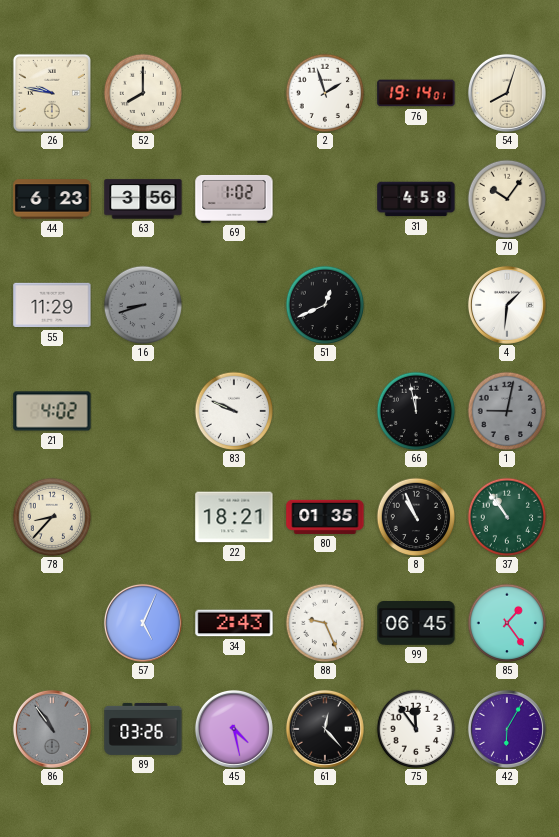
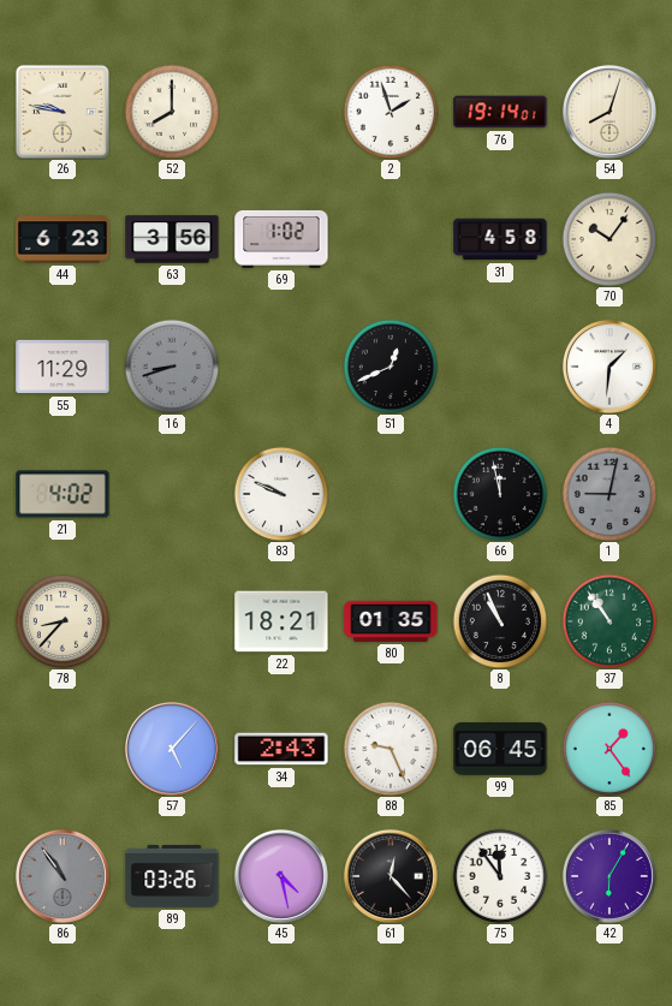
57: 5:04 -> 5:07
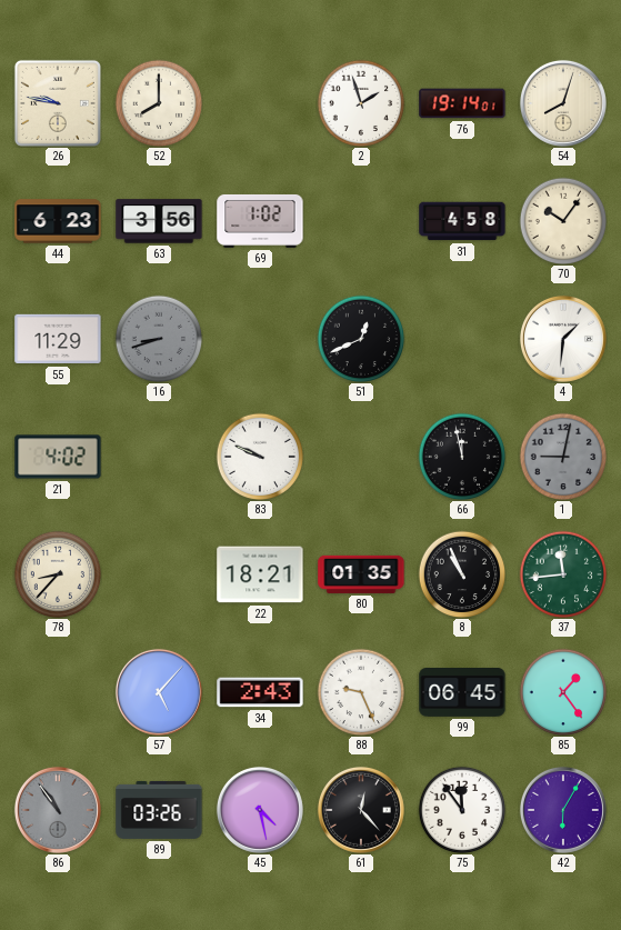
37: 10:54 -> 11:44
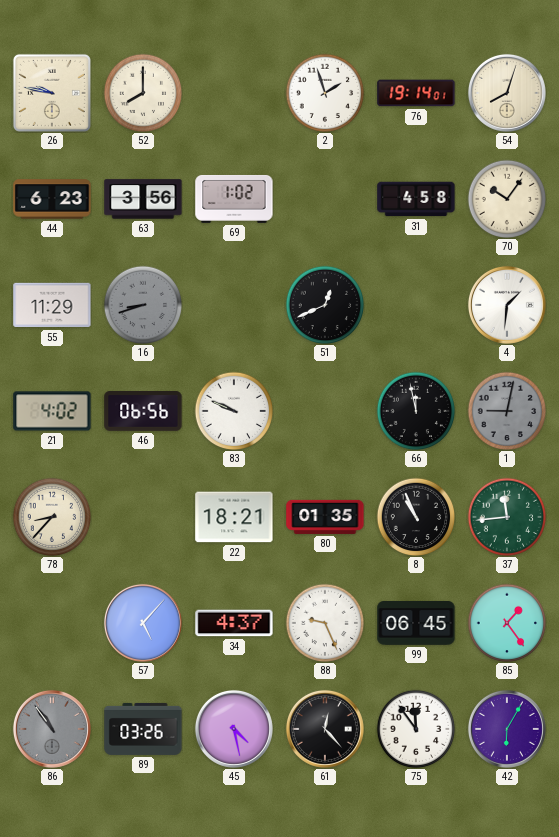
46: none -> 06:56
34: 2:43 -> 4:37
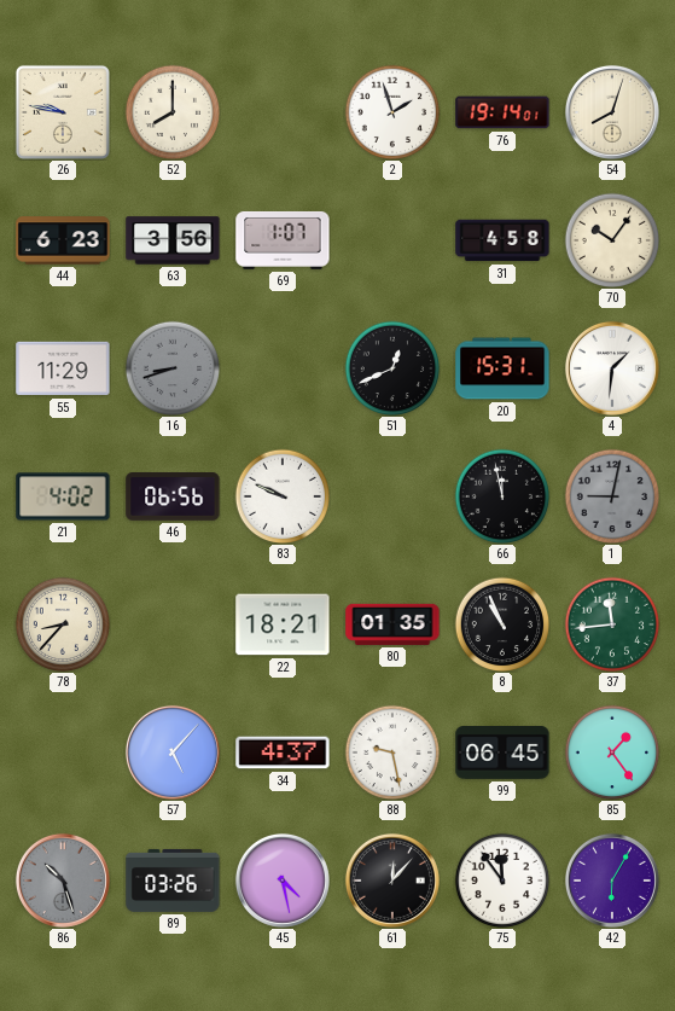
69: 1:02 -> 1:07
20: none -> 15:31
88: 9:26 -> 9:28
86: 10:54 -> 10:27
61: 12:23 -> 12:07
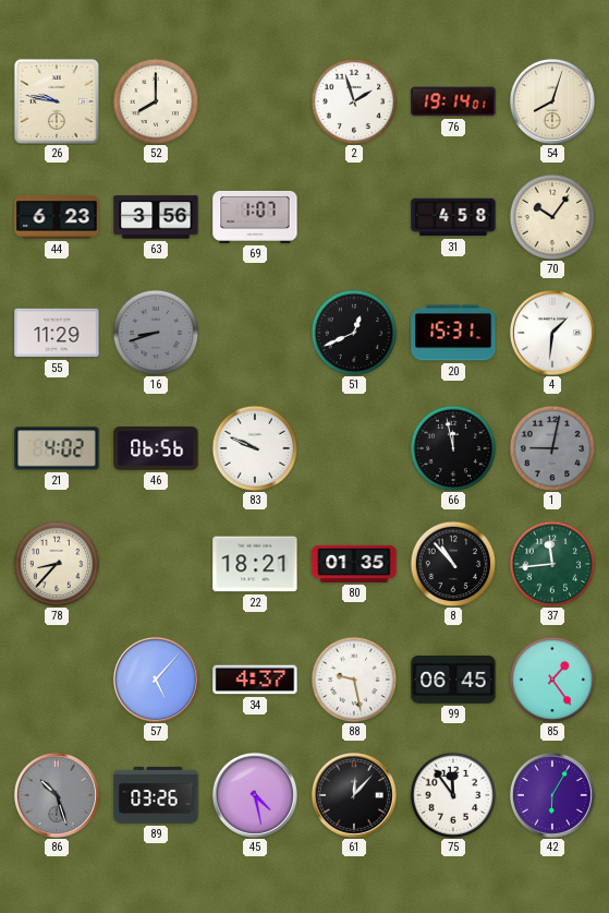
8: 10:56 -> 10:53
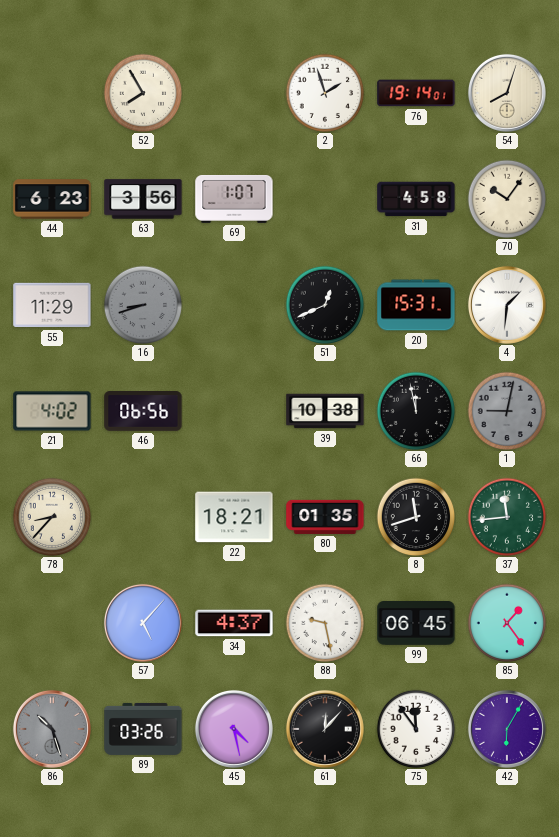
26: 9:47 -> none
52: 8:00 -> 7:55
83: 9:49 -> none
39: none -> 10:38
8: 10:53 -> 11:42
